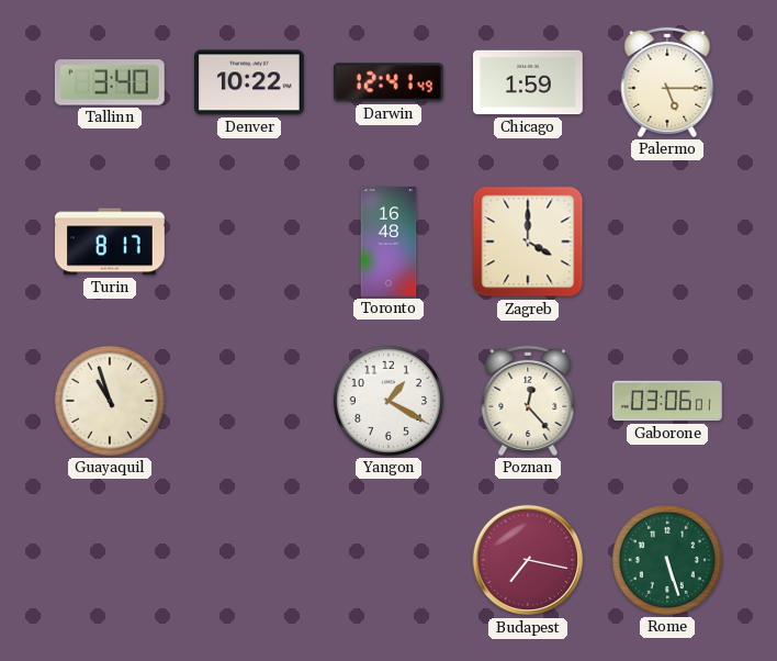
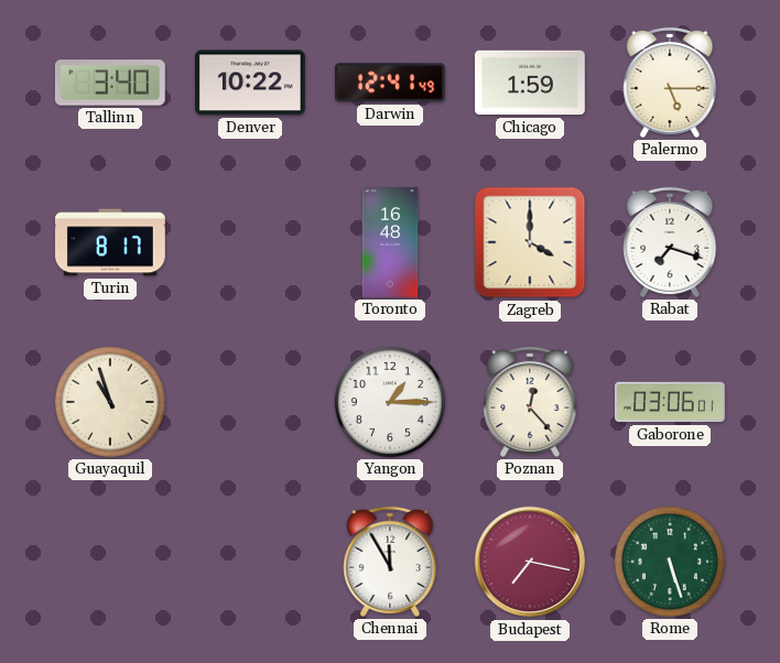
Rabat: none -> 7:18
Yangon: 1:20 -> 1:15
Chennai: none -> 11:55
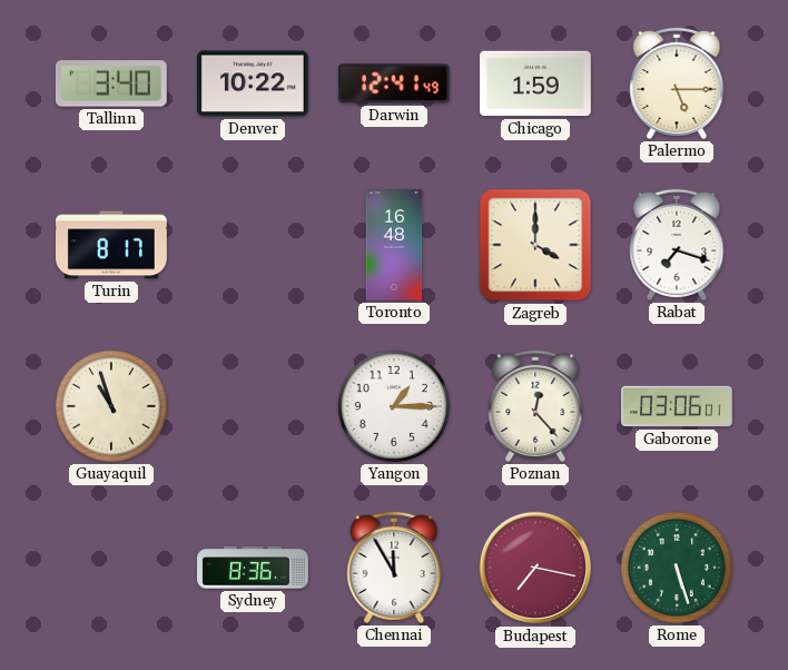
Sydney: none -> 8:36
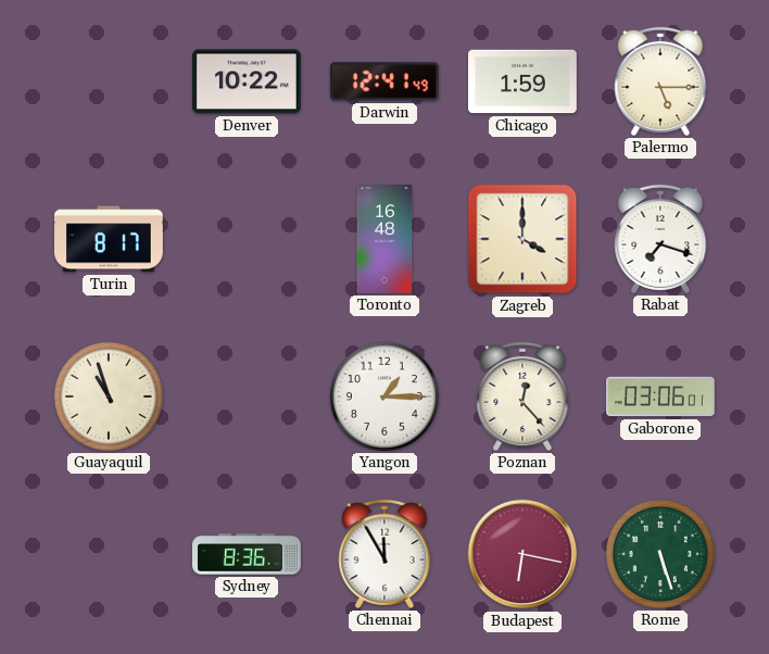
Tallinn: 3:40 -> none
Budapest: 7:17 -> 6:17
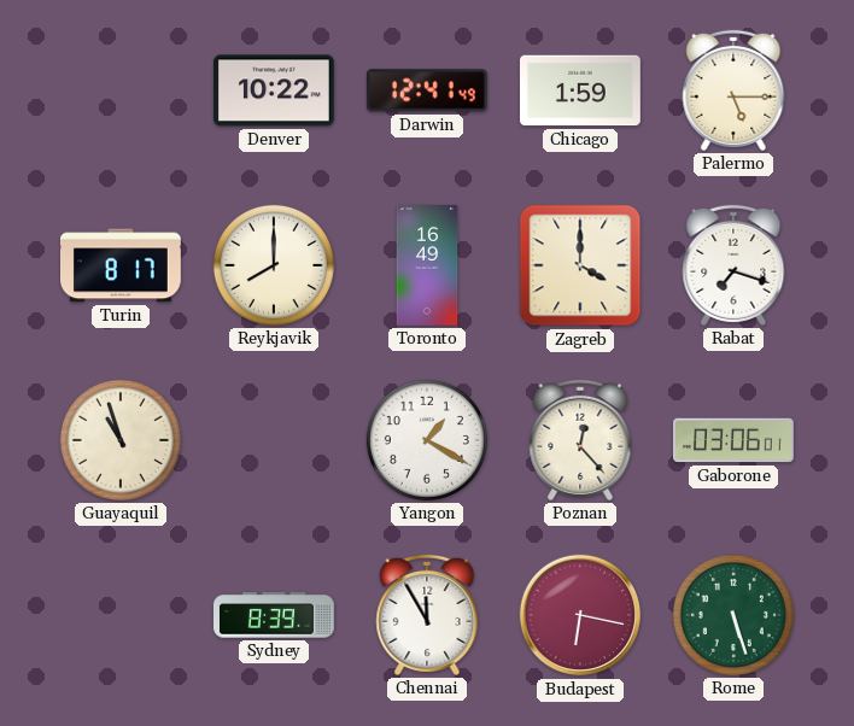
Reykjavik: none -> 8:00
Toronto: 16:48 -> 16:49
Yangon: 1:15 -> 1:20
Sydney: 8:36 -> 8:39
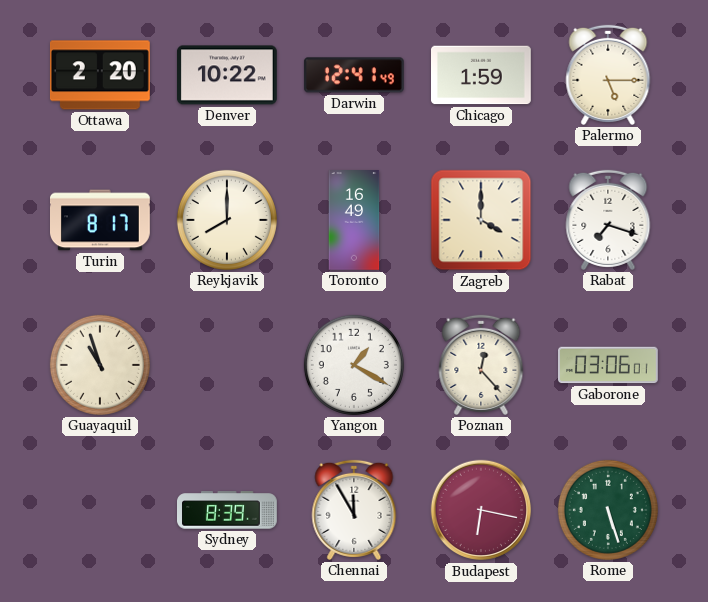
Ottawa: none -> 2:20
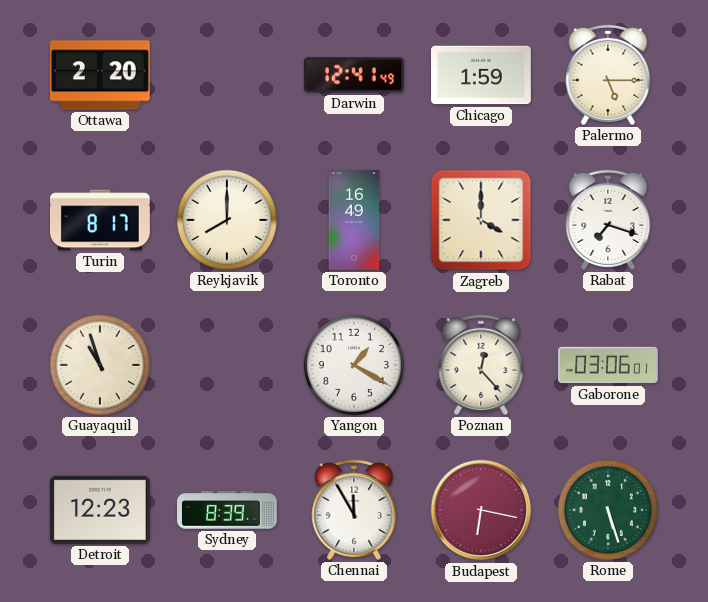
Denver: 10:22 -> none
Detroit: none -> 12:23
